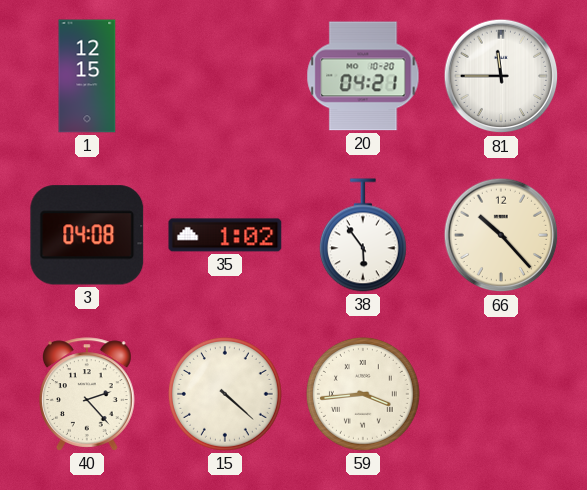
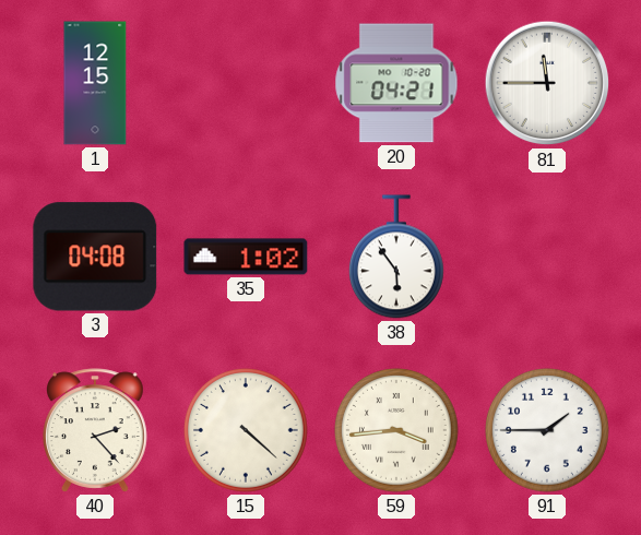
66: 10:23 -> none
91: none -> 1:45
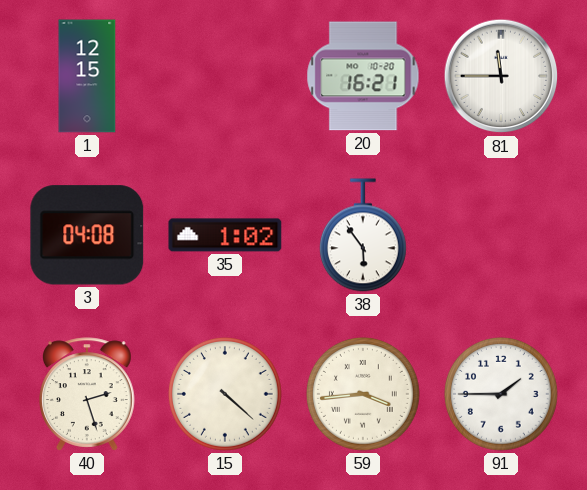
20: 04:21 -> 16:21
40: 2:23 -> 2:27
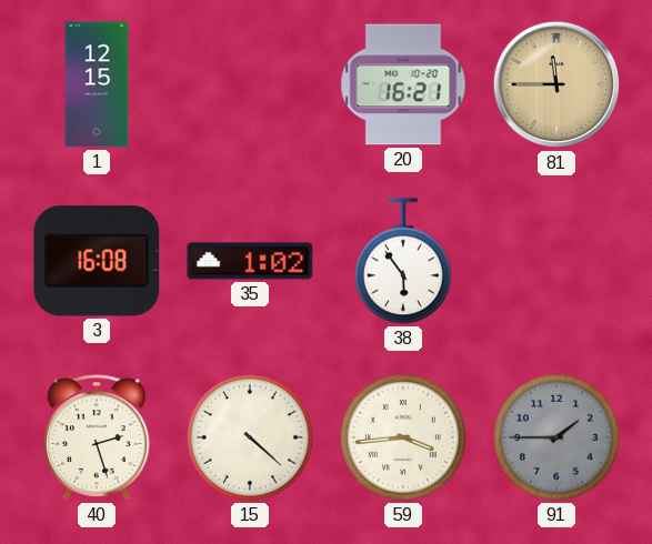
81 dial: white -> champagne
3: 04:08 -> 16:08
91 dial: white -> grey
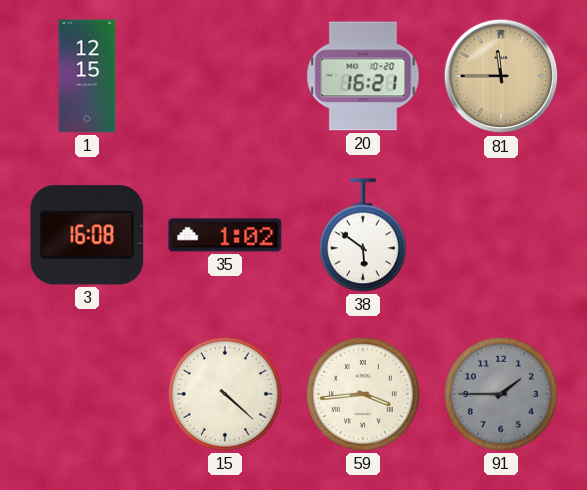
38: 5:54 -> 5:51
40: 2:27 -> none
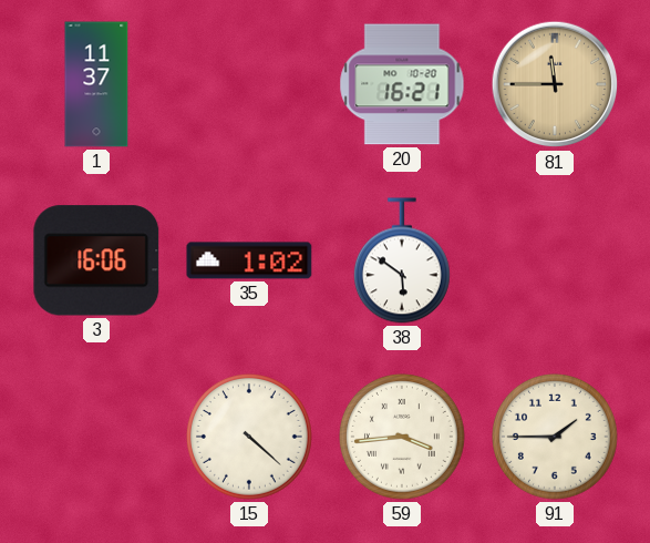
1: 12:15 -> 11:37
3: 16:08 -> 16:06
91 dial: grey -> cream
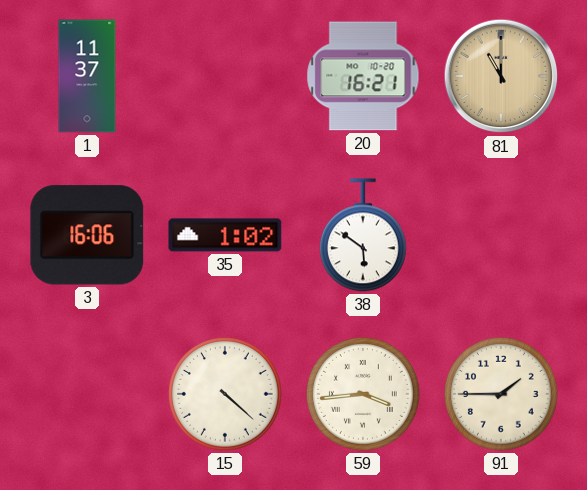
81: 11:45 -> 11:00
